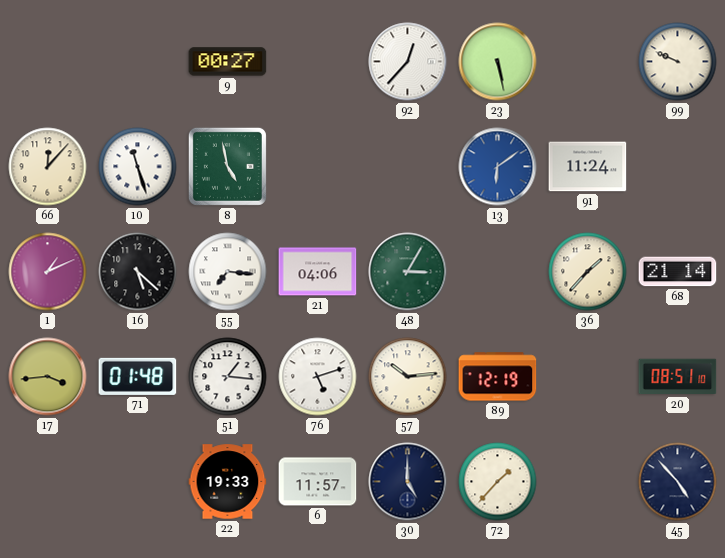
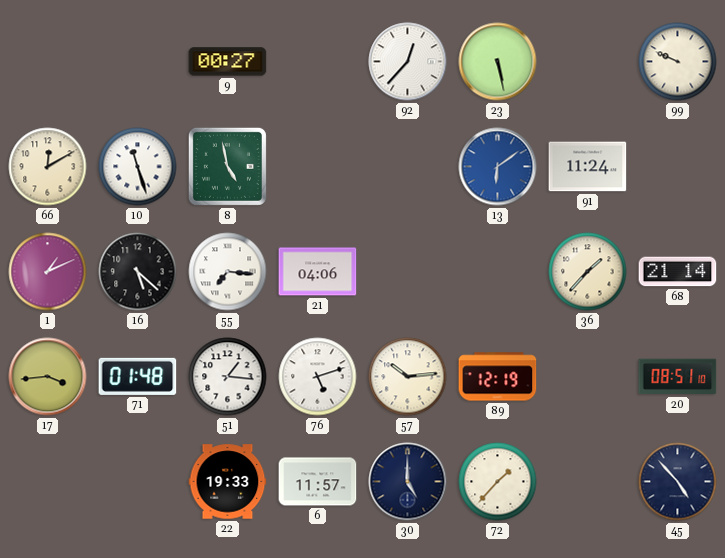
66: 12:07 -> 12:10
48: 3:05 -> none
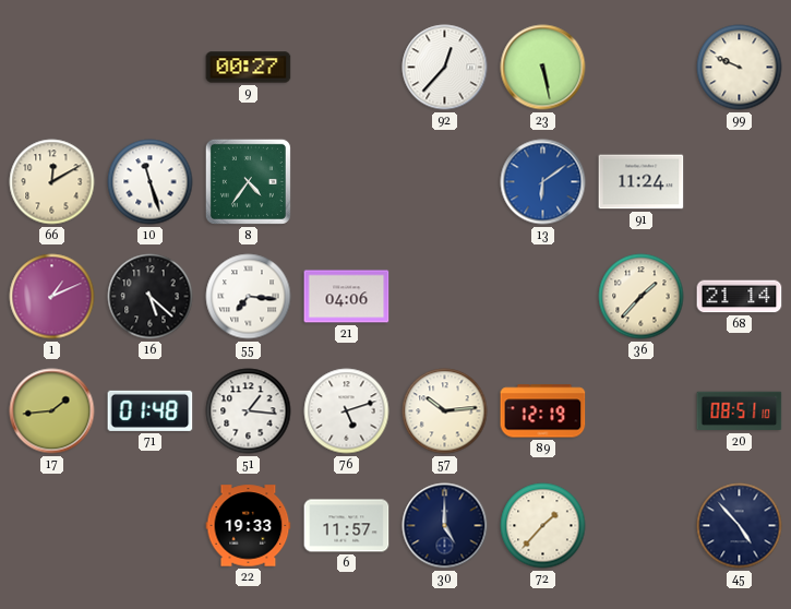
8: 4:58 -> 4:36
17: 3:44 -> 1:44
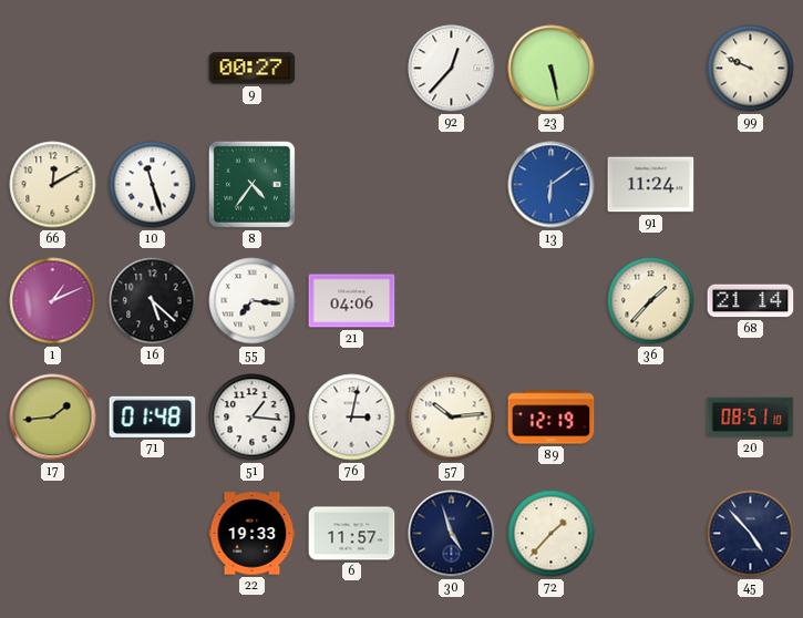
76: 5:12 -> 3:02
30: 5:00 -> 4:57
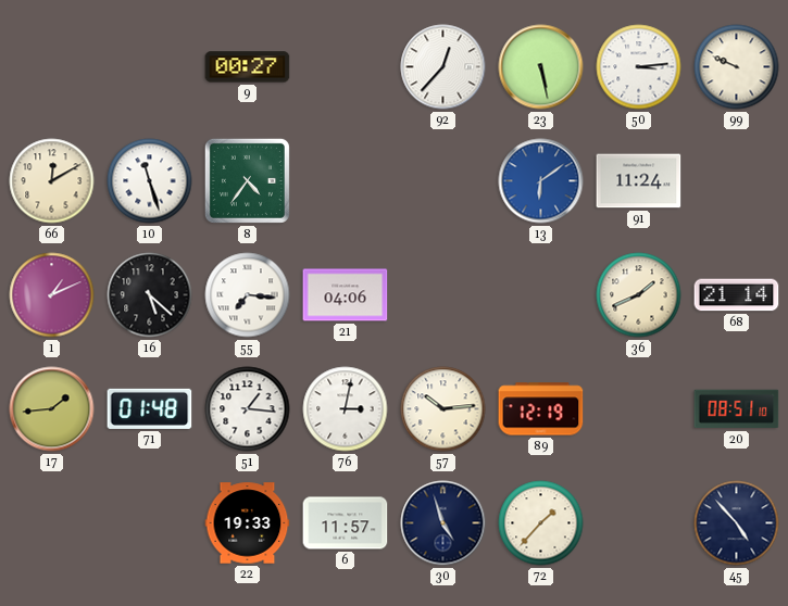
50: none -> 3:14
36: 1:37 -> 1:41
